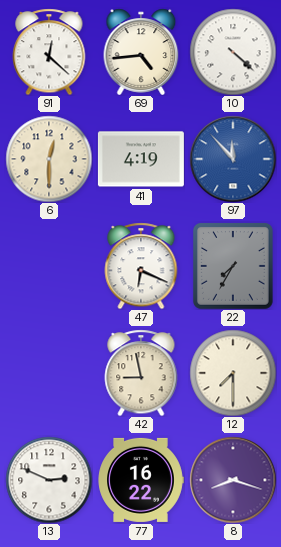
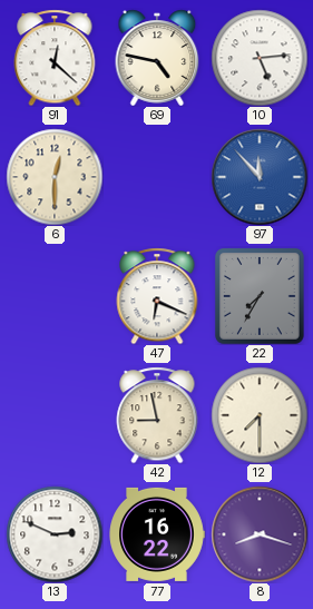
69: 4:44 -> 4:47
10: 4:22 -> 5:14
41: 4:19 -> none
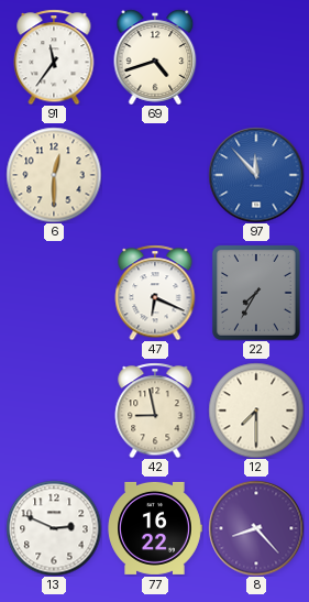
91: 12:22 -> 11:36
69: 4:47 -> 4:42
10: 5:14 -> none
8: 8:18 -> 8:23
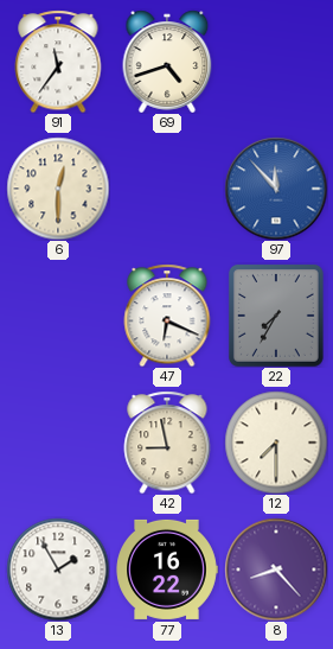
13: 2:49 -> 1:55
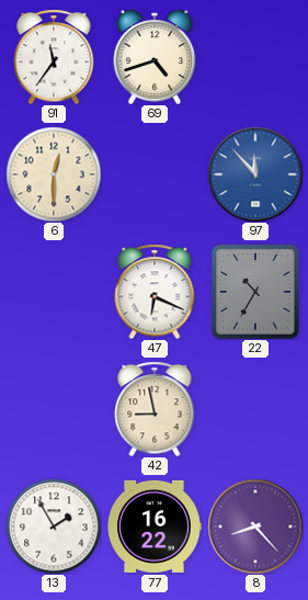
22: 7:35 -> 10:35
12: 7:30 -> none
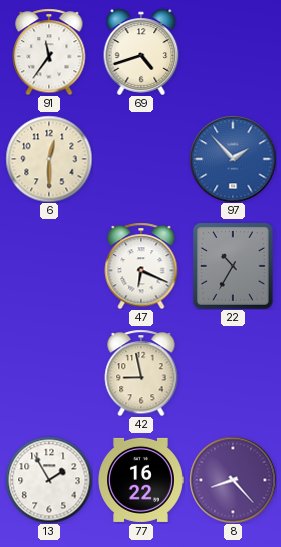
97: 11:53 -> 1:53
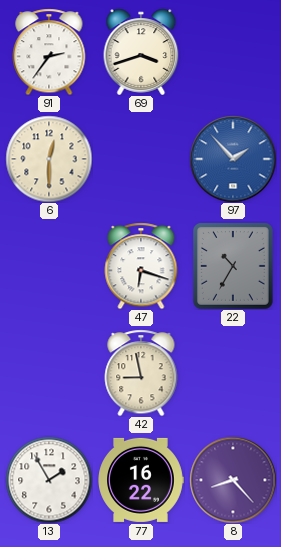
91: 11:36 -> 2:36
69: 4:42 -> 3:42
47: 6:19 -> 6:18
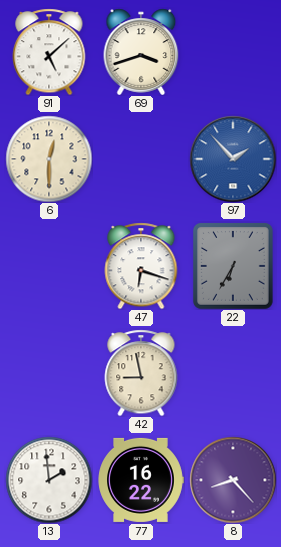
91: 2:36 -> 5:08
22: 10:35 -> 6:35
13: 1:55 -> 1:59
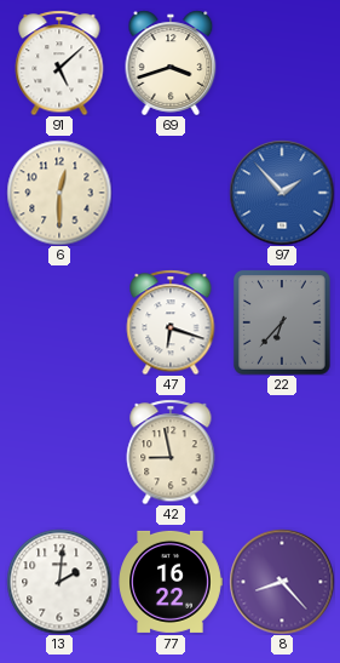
22: 6:35 -> 6:37
13: 1:59 -> 2:01
